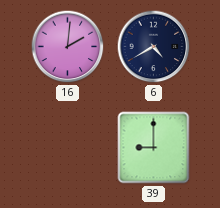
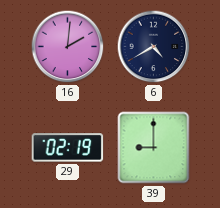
29: none -> 02:19
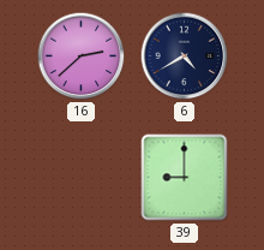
16: 2:01 -> 2:38
29: 02:19 -> none
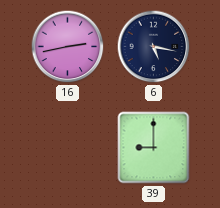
16: 2:38 -> 2:43
6: 4:40 -> 5:17
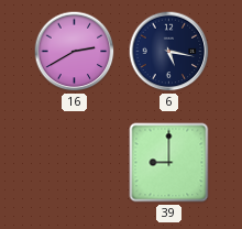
16: 2:43 -> 2:40
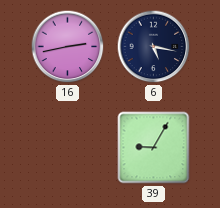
16: 2:40 -> 2:43
39: 9:00 -> 9:05
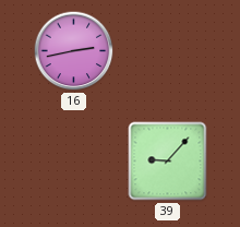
6: 5:17 -> none
39: 9:05 -> 9:07
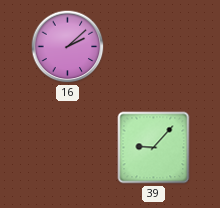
16: 2:43 -> 2:08
